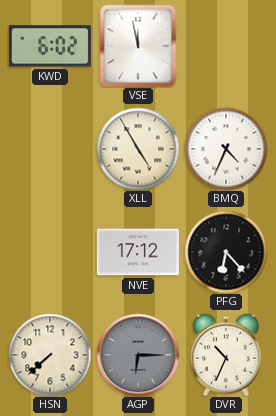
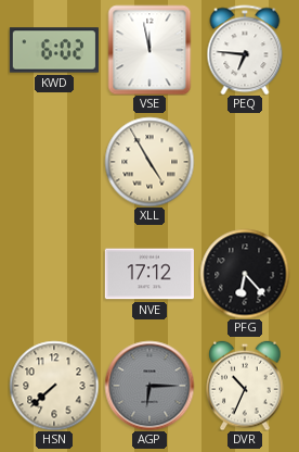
PEQ: none -> 6:46
BMQ: 4:34 -> none
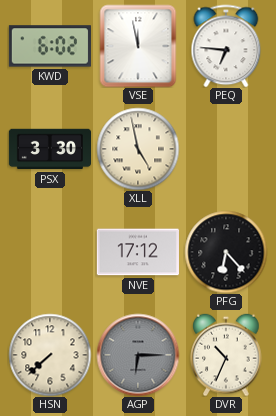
PSX: none -> 3:30
XLL: 4:55 -> 4:58
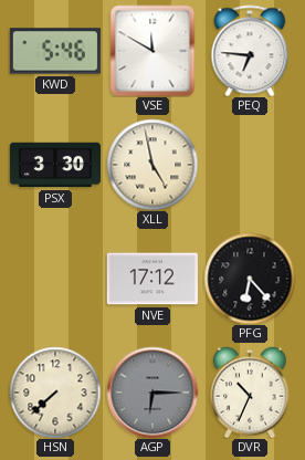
KWD: 6:02 -> 5:46
VSE: 11:58 -> 11:50
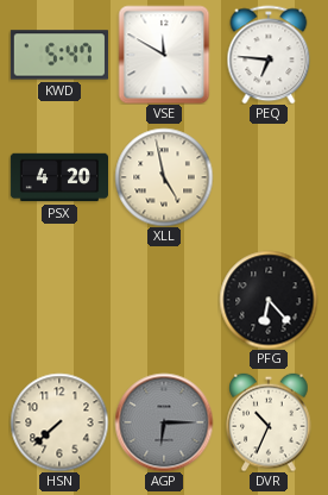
KWD: 5:46 -> 5:47
PSX: 3:30 -> 4:20
NVE: 17:12 -> none
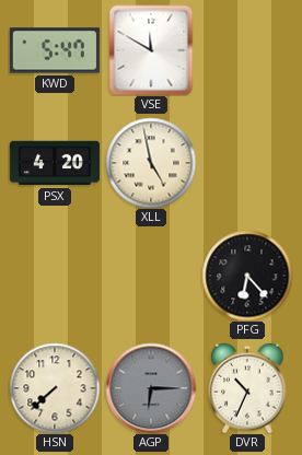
PEQ: 6:46 -> none
